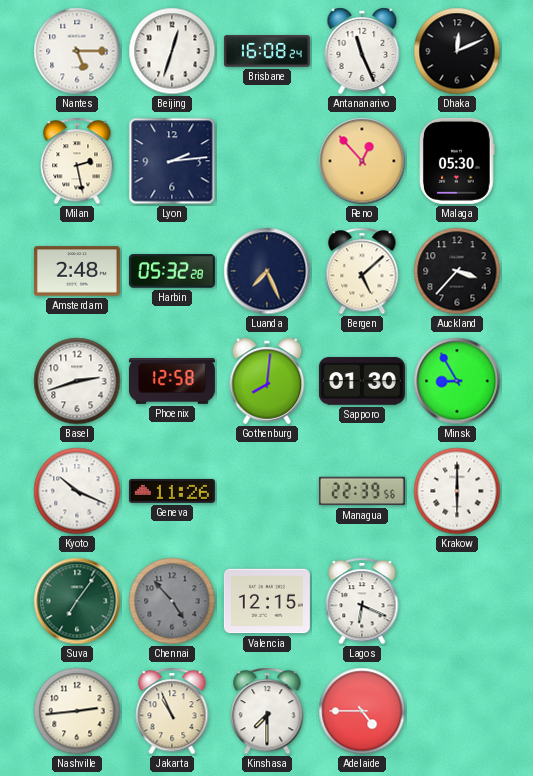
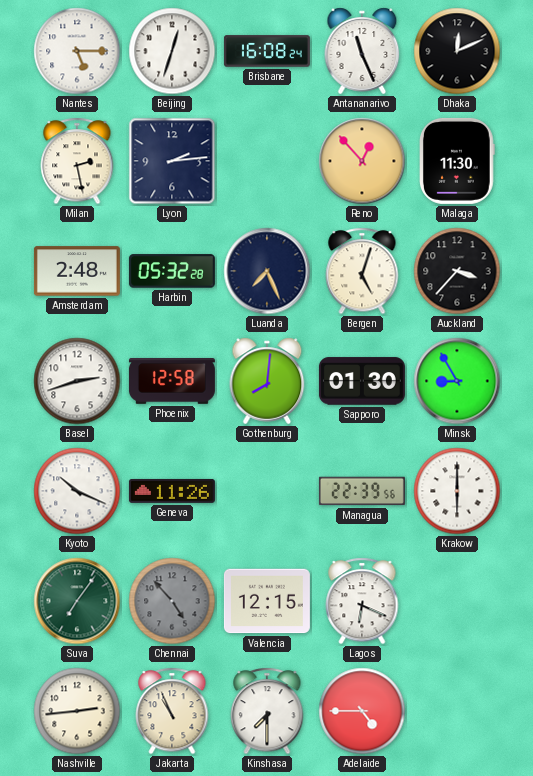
Malaga: 05:30 -> 11:30
Bergen: 5:08 -> 5:03
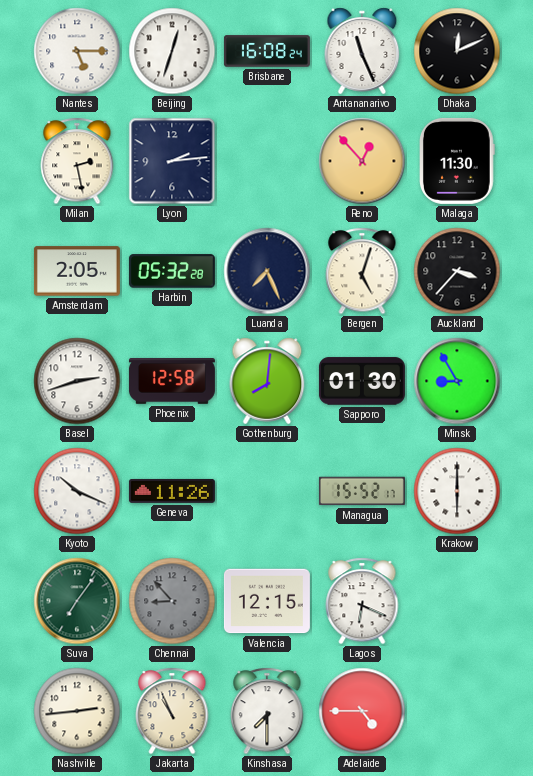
Amsterdam: 2:48 -> 2:05
Managua: 22:39 -> 15:52
Chennai: 4:53 -> 8:53
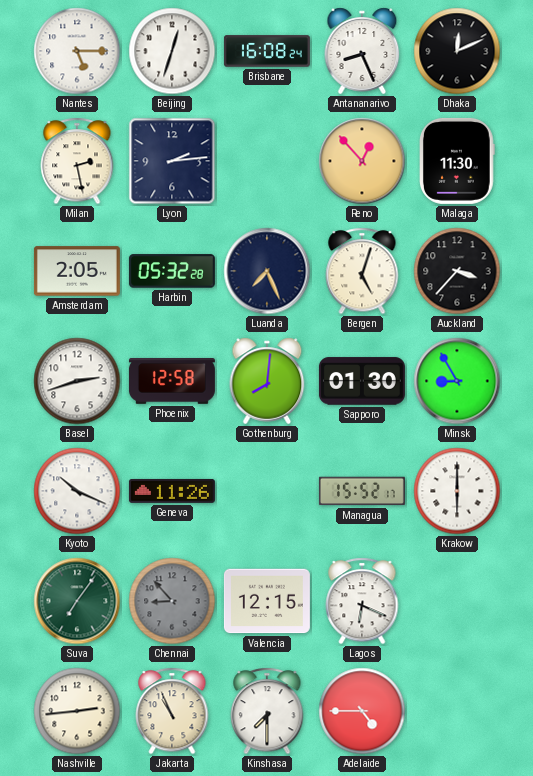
Antananarivo: 11:26 -> 8:26
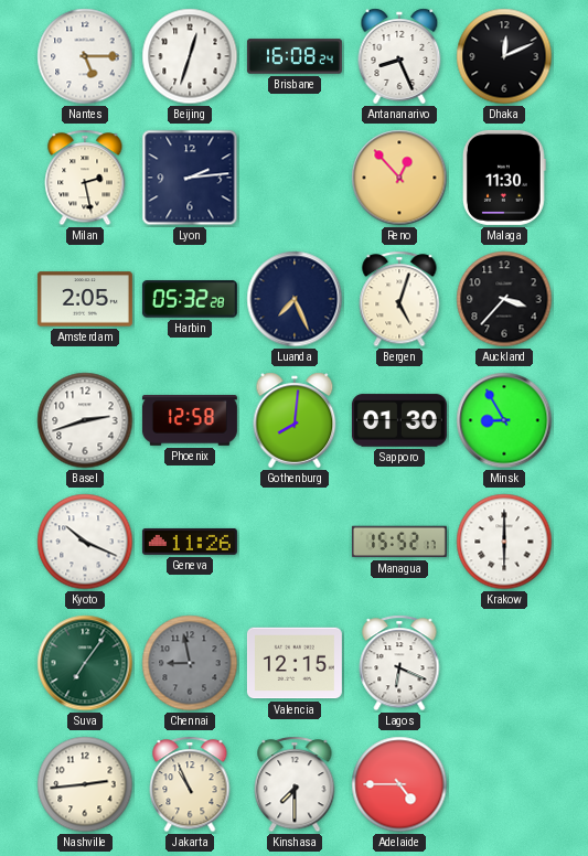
Chennai: 8:53 -> 8:58
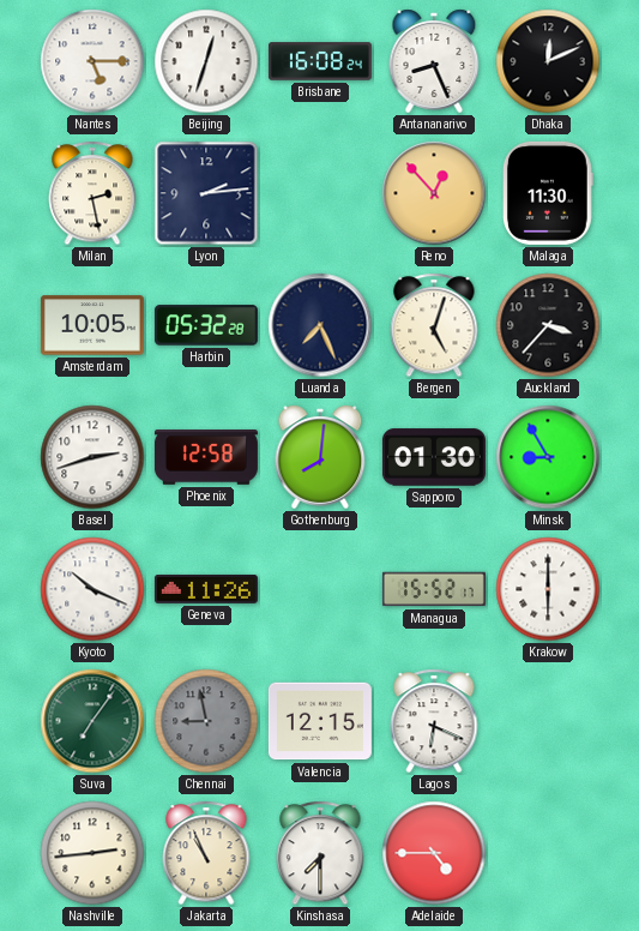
Amsterdam: 2:05 -> 10:05
